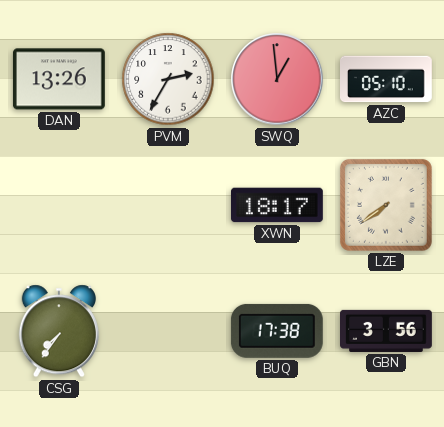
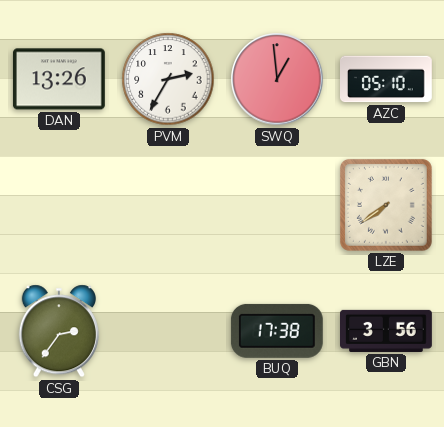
XWN: 18:17 -> none
CSG: 7:36 -> 2:36
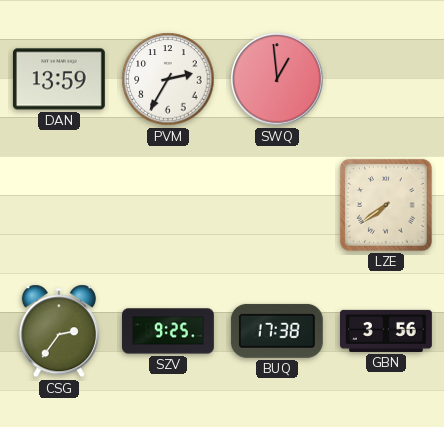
DAN: 13:26 -> 13:59
AZC: 05:10 -> none
SZV: none -> 9:25
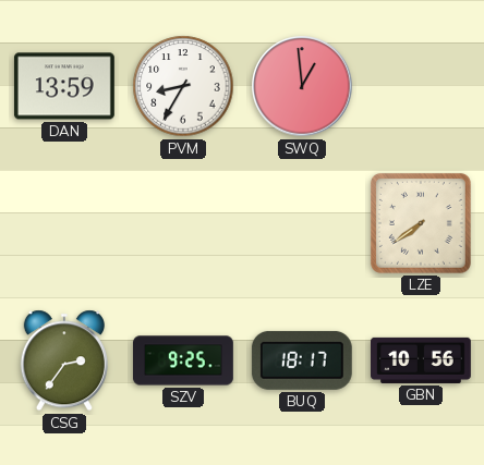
PVM: 2:35 -> 8:35
BUQ: 17:38 -> 18:17
GBN: 3:56 -> 10:56
